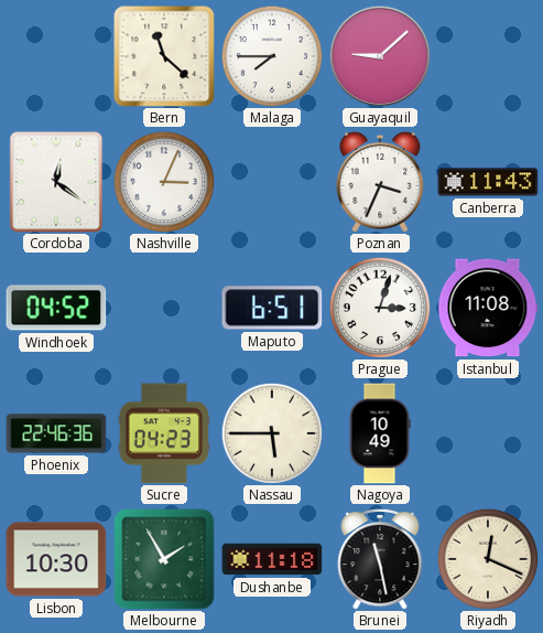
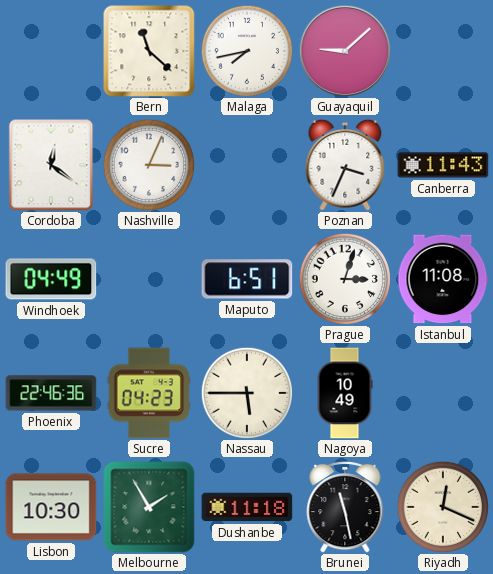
Malaga: 7:45 -> 7:43
Windhoek: 04:52 -> 04:49
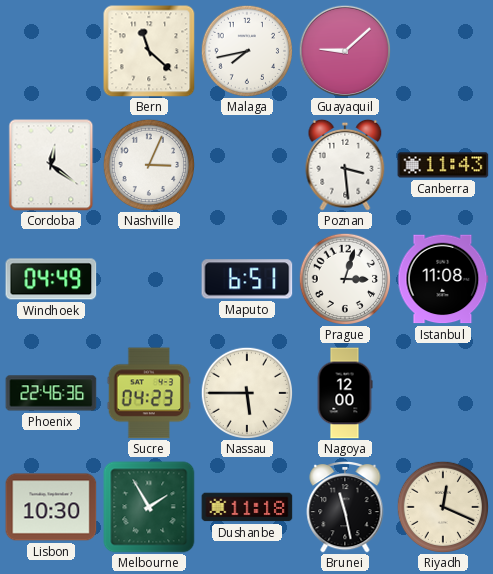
Poznan: 3:34 -> 3:29
Nagoya: 10:49 -> 12:00
